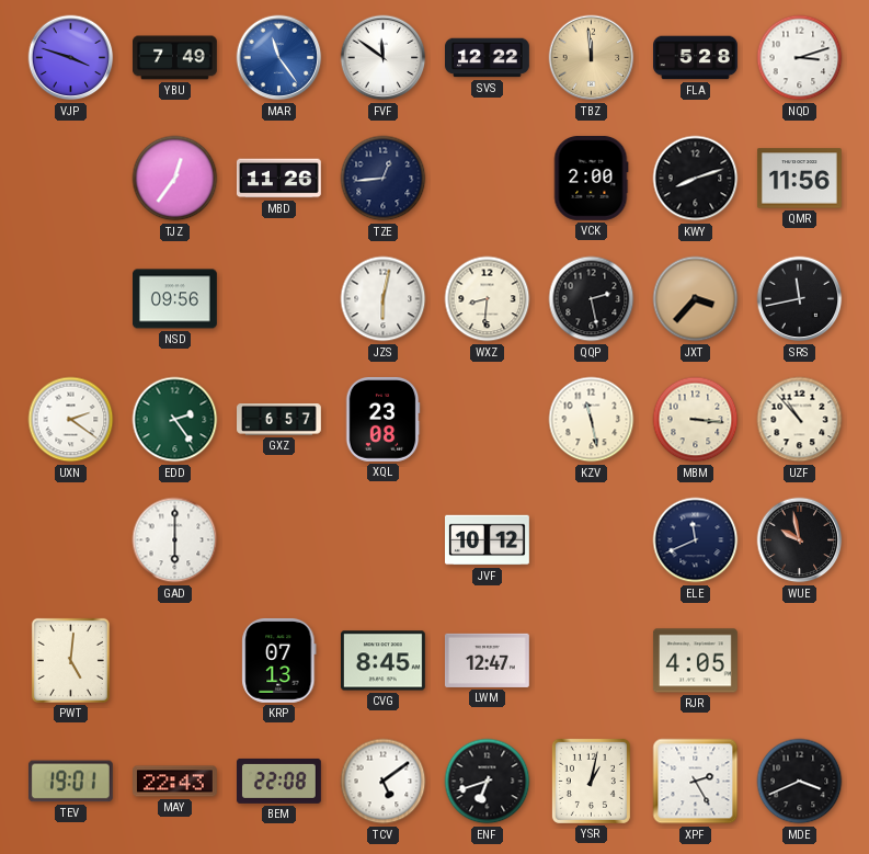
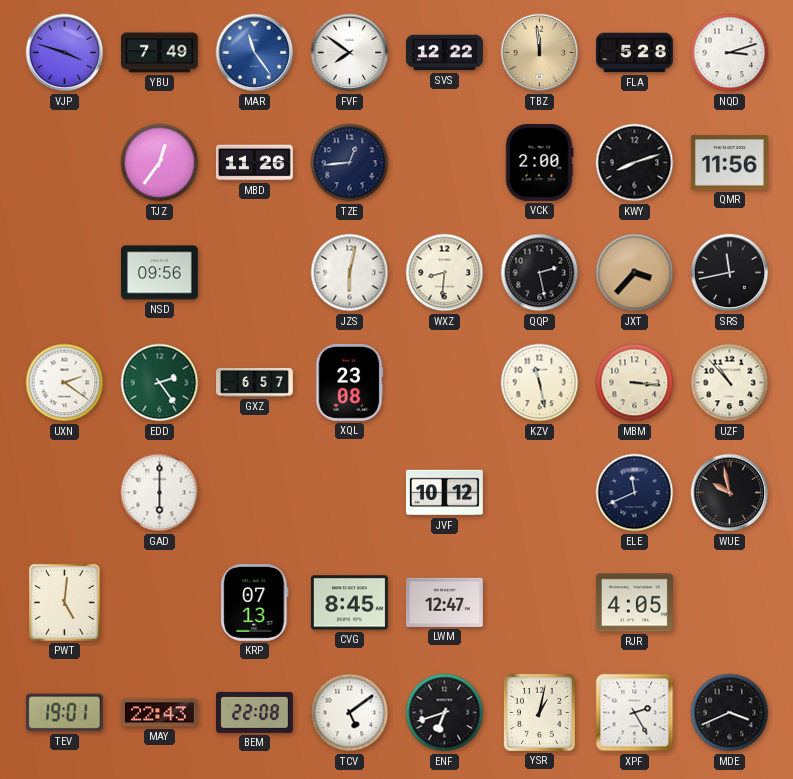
FVF: 11:51 -> 7:51
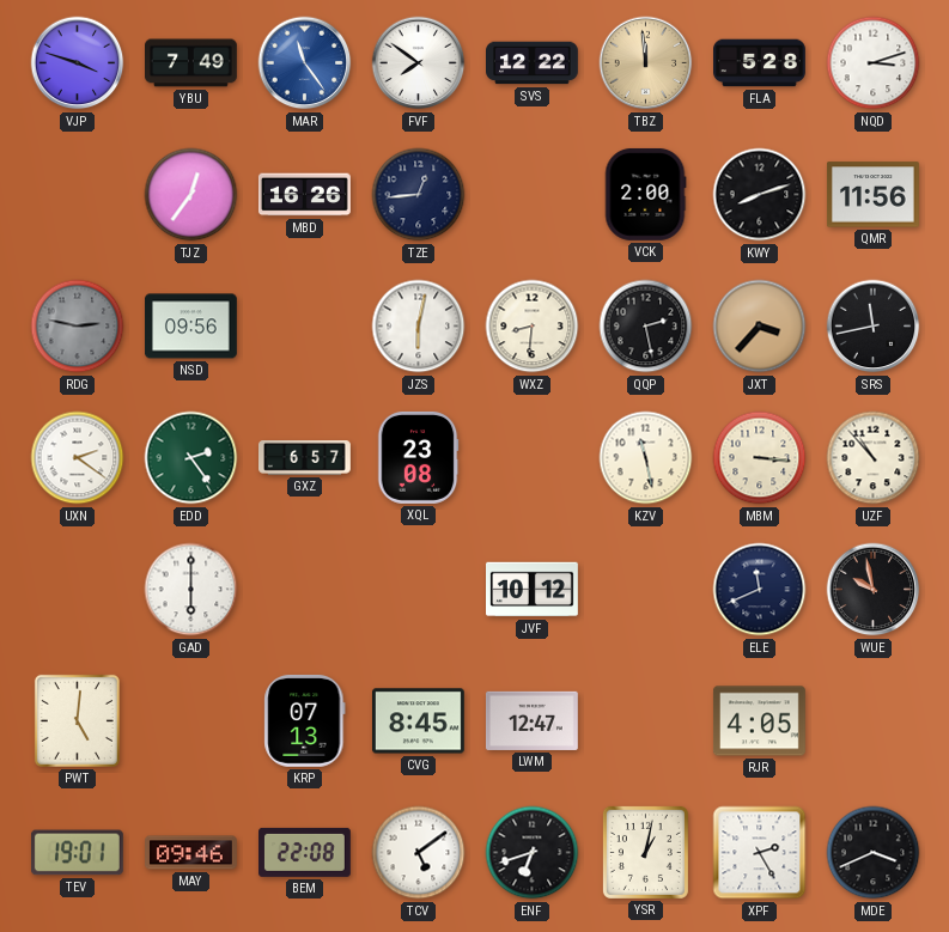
MBD: 11:26 -> 16:26
RDG: none -> 2:47
MAY: 22:43 -> 09:46
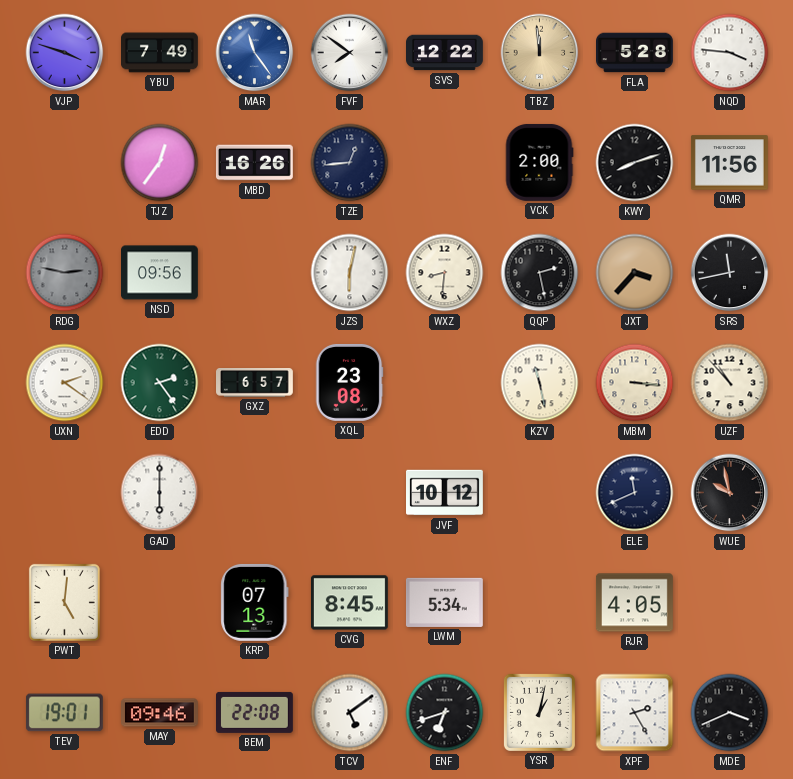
NQD: 3:12 -> 3:46
LWM: 12:47 -> 5:34
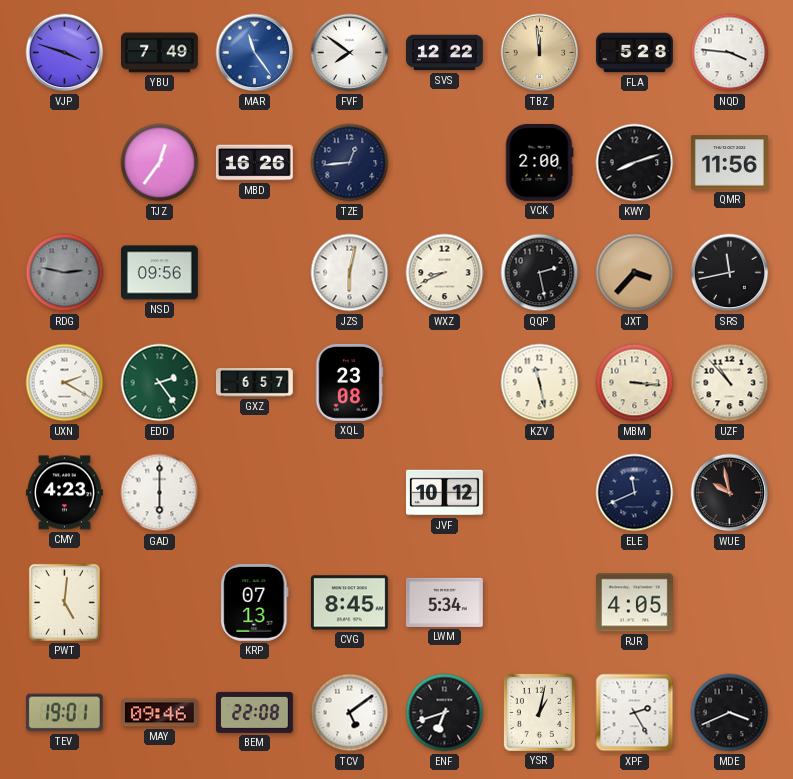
WXZ: 8:31 -> 8:41
UXN: 2:21 -> 2:20
CMY: none -> 4:23
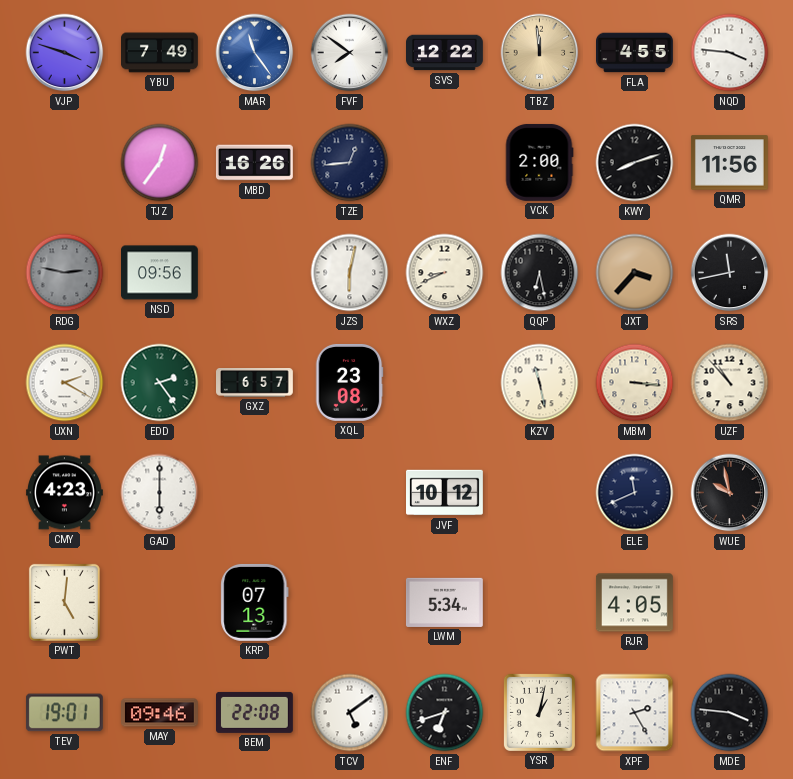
FLA: 5:28 -> 4:55
QQP: 2:28 -> 6:28
CVG: 8:45 -> none
MDE: 3:41 -> 3:46
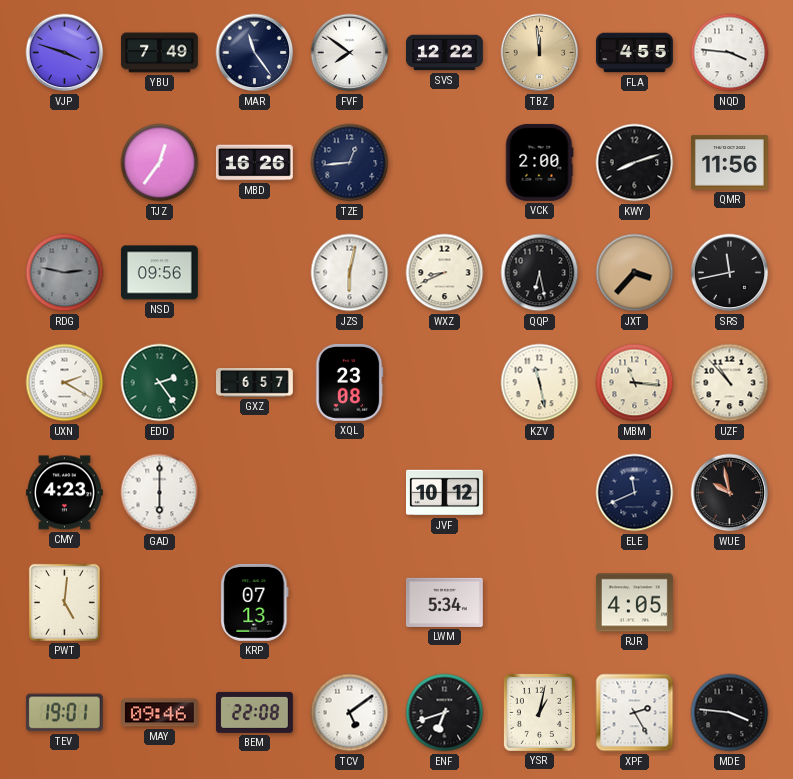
MAR dial: blue -> navy
MBM: 3:16 -> 11:16
